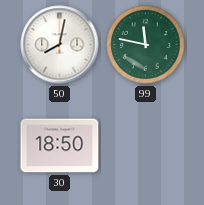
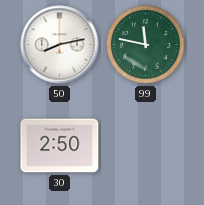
50: 8:02 -> 8:13
30: 18:50 -> 2:50
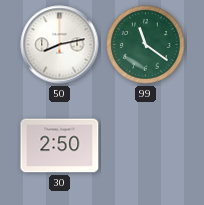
99: 11:47 -> 11:21
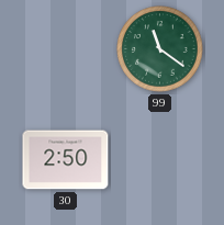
50: 8:13 -> none
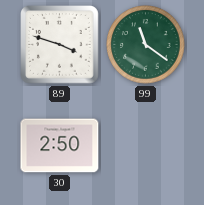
89: none -> 3:48
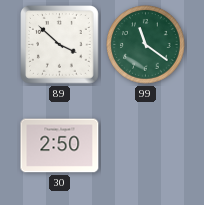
89: 3:48 -> 3:52
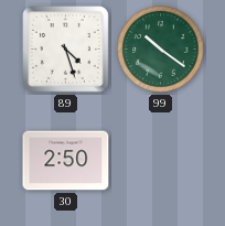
89: 3:52 -> 4:27
99: 11:21 -> 10:21
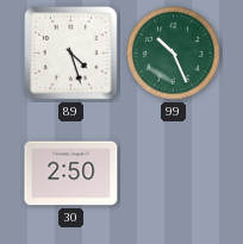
99: 10:21 -> 10:26
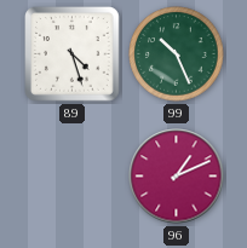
30: 2:50 -> none
96: none -> 1:11
